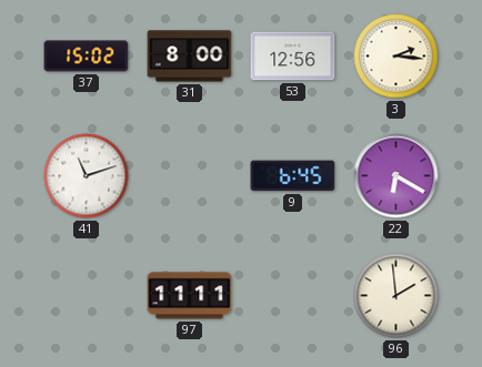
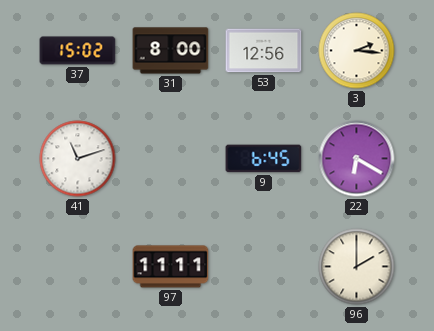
96: 1:59 -> 2:00
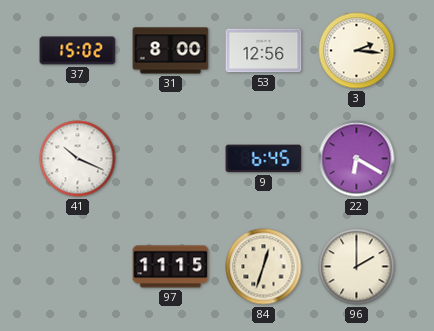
41: 11:12 -> 10:19
97: 11:11 -> 11:15
84: none -> 12:33
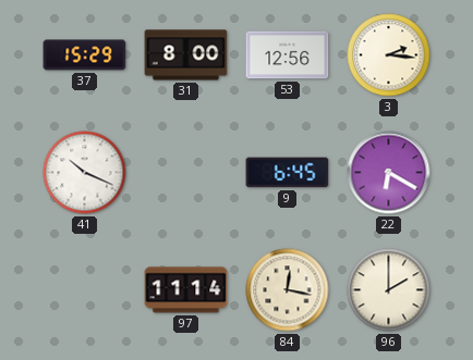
37: 15:02 -> 15:29
97: 11:15 -> 11:14
84: 12:33 -> 12:17
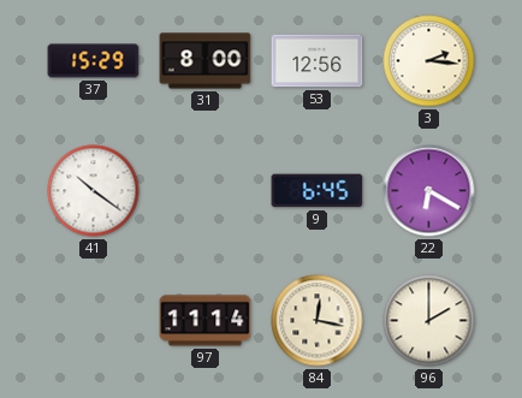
41: 10:19 -> 10:21
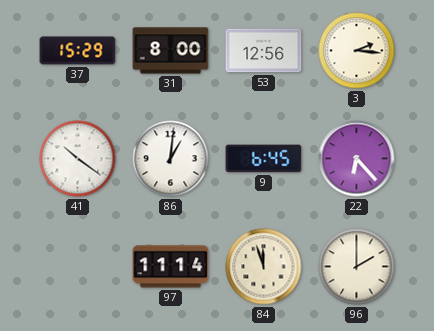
86: none -> 1:01
22: 6:20 -> 6:23
84: 12:17 -> 11:57
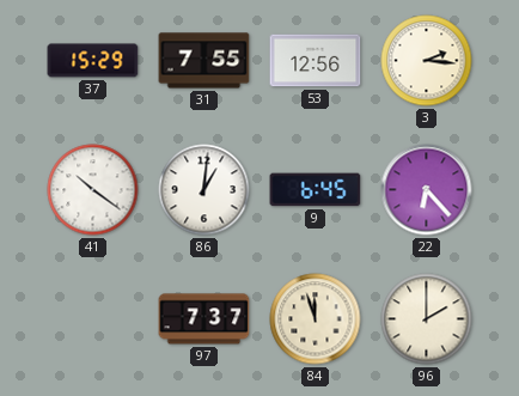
31: 8:00 -> 7:55
97: 11:14 -> 7:37
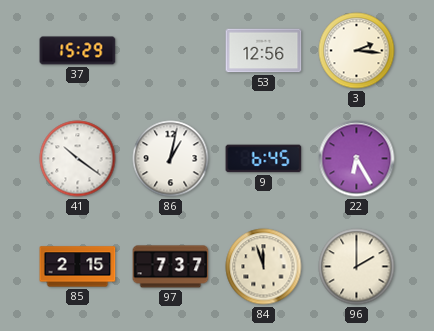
31: 7:55 -> none
86: 1:01 -> 1:02
22: 6:23 -> 6:25
85: none -> 2:15
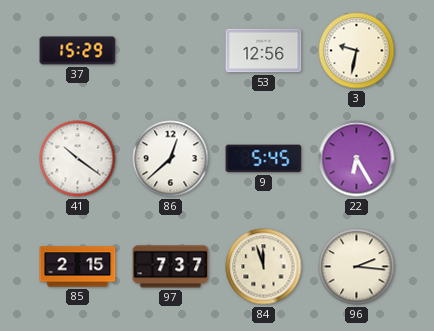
3: 2:16 -> 9:32
86: 1:02 -> 12:38
9: 6:45 -> 5:45
96: 2:00 -> 2:16
